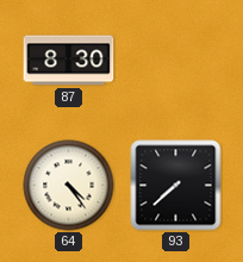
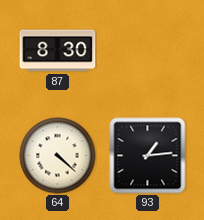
64: 4:24 -> 4:22
93: 7:38 -> 1:14
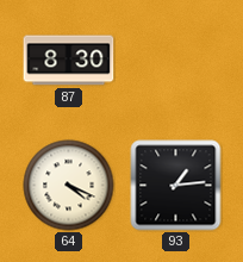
64: 4:22 -> 4:19
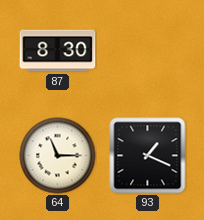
64: 4:19 -> 11:15
93: 1:14 -> 1:19
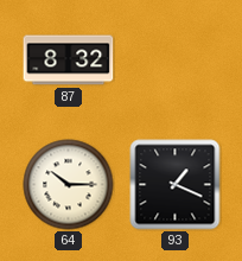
87: 8:30 -> 8:32
64: 11:15 -> 10:15
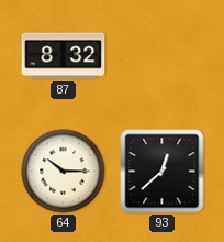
93: 1:19 -> 12:38
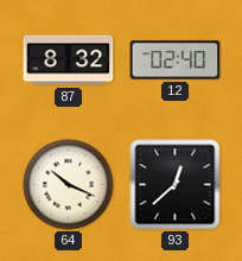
12: none -> 02:40
64: 10:15 -> 10:19
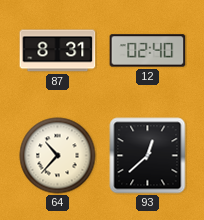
87: 8:32 -> 8:31
64: 10:19 -> 10:37
